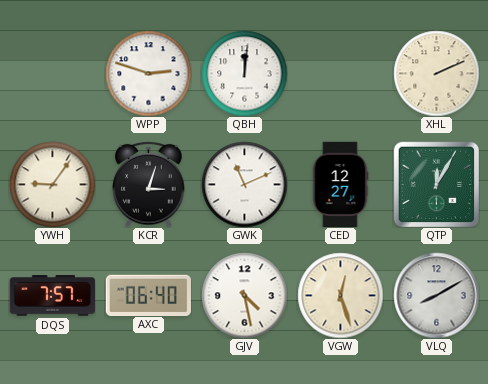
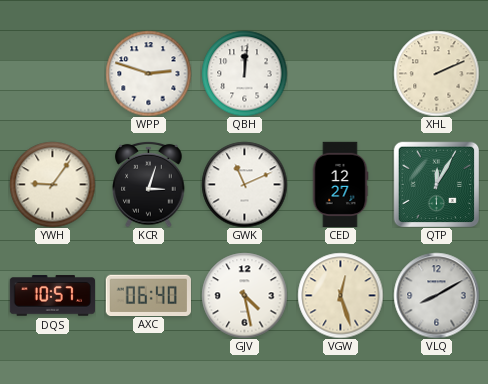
DQS: 7:57 -> 10:57
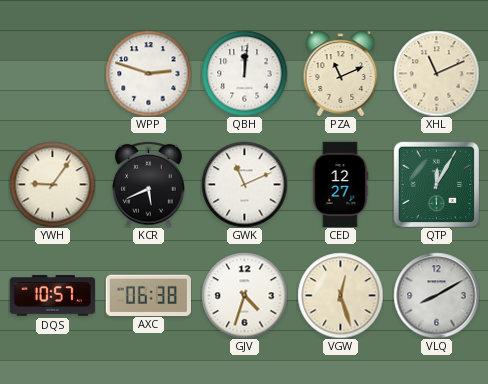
PZA: none -> 11:11
XHL: 2:11 -> 11:11
KCR: 3:03 -> 5:41
AXC: 06:40 -> 06:38
GJV: 4:28 -> 4:33
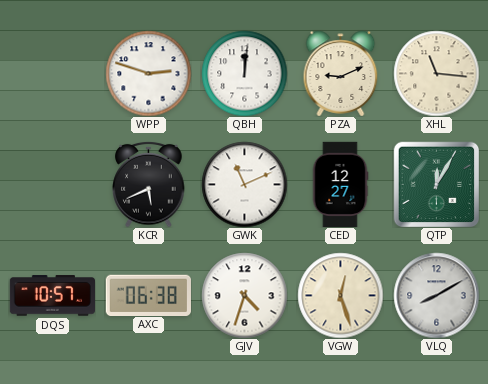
PZA: 11:11 -> 9:11
XHL: 11:11 -> 11:16
YWH: 9:06 -> none
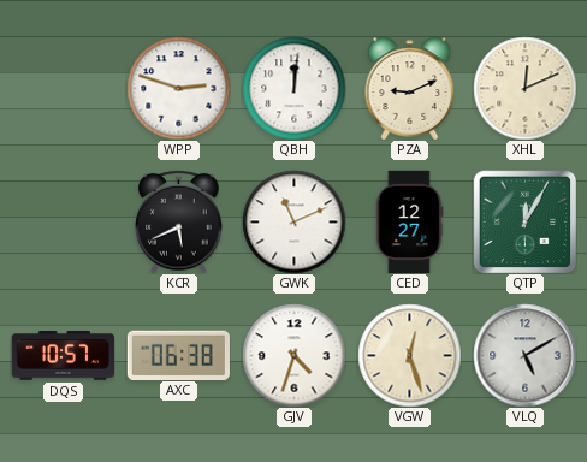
XHL: 11:16 -> 12:11
VLQ: 8:10 -> 5:10
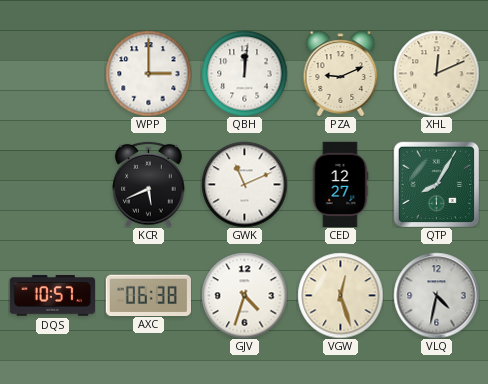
WPP: 2:48 -> 3:00
QTP: 12:05 -> 8:05
VLQ: 5:10 -> 4:32
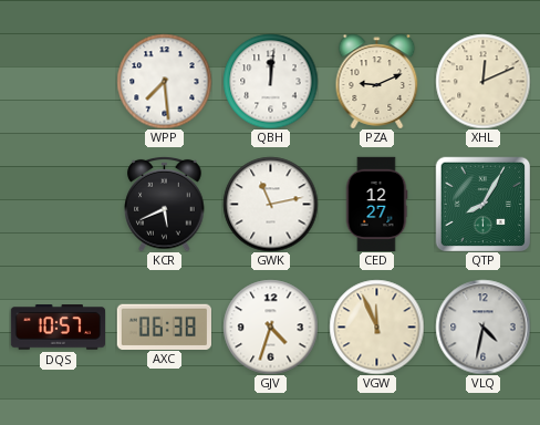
WPP: 3:00 -> 7:29
GWK: 11:11 -> 11:13
VGW: 12:27 -> 11:56
